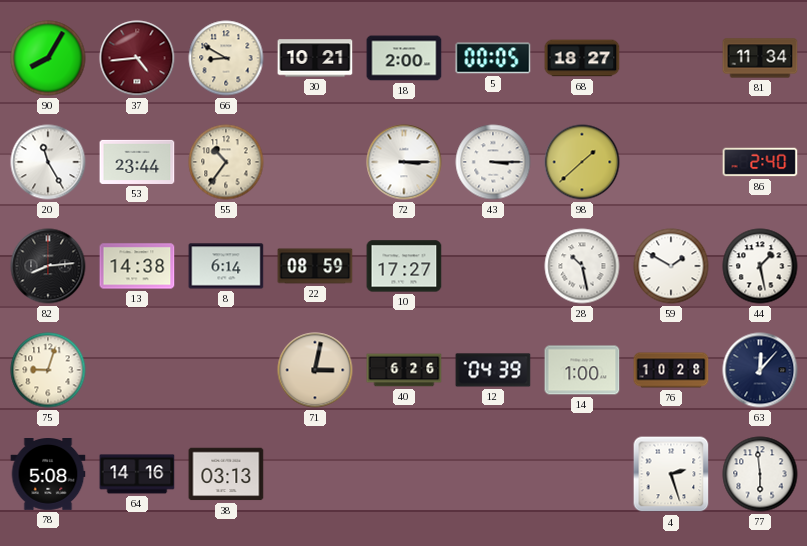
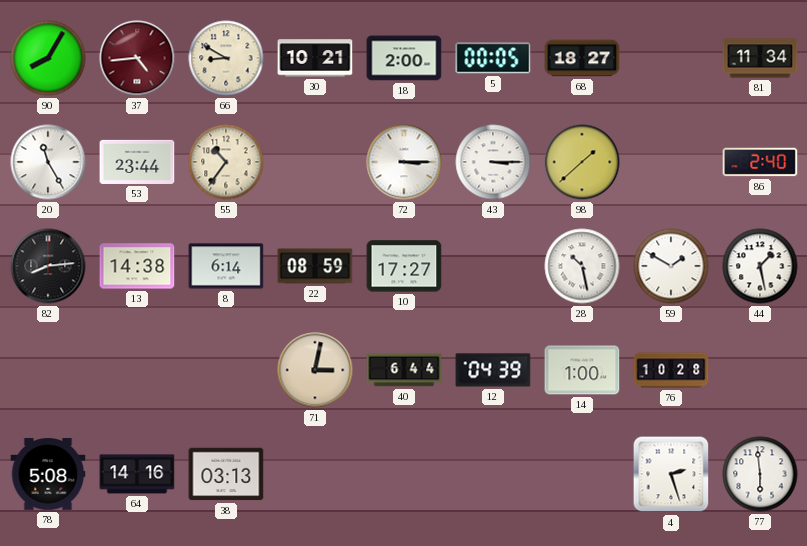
75: 9:03 -> none
40: 6:26 -> 6:44
63: 12:07 -> none
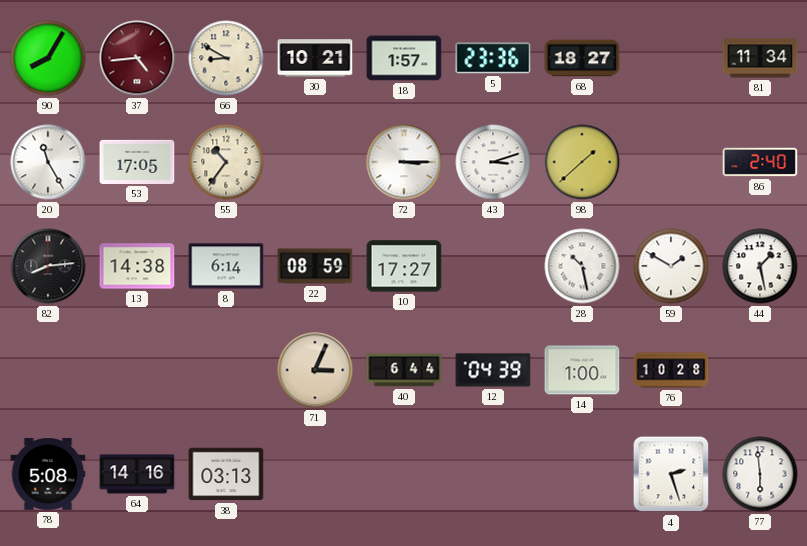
18: 2:00 -> 1:57
5: 00:05 -> 23:36
53: 23:44 -> 17:05
43: 3:15 -> 3:12
71: 3:02 -> 3:04
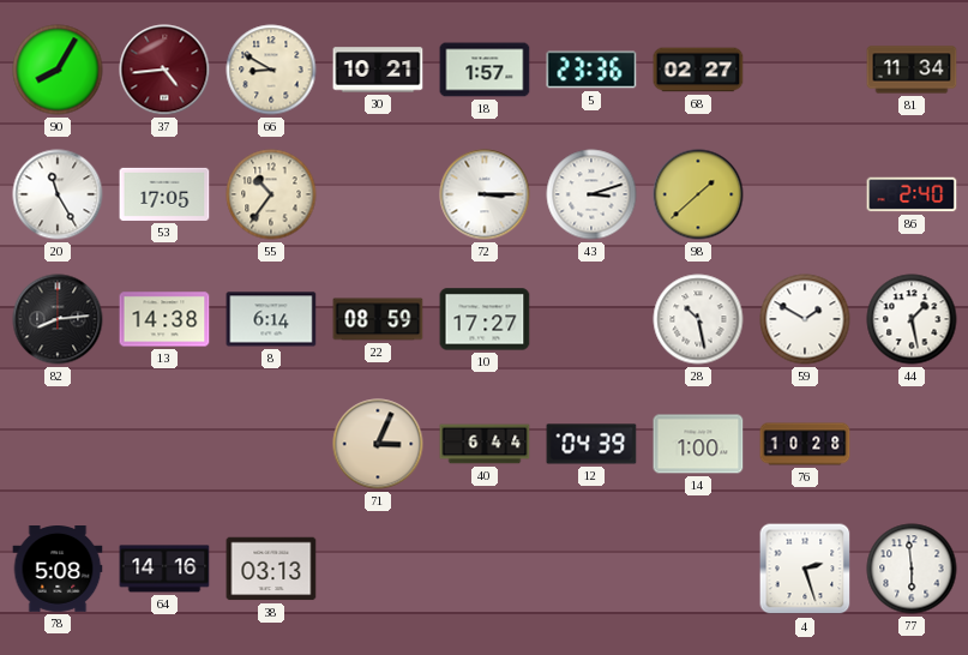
68: 18:27 -> 02:27
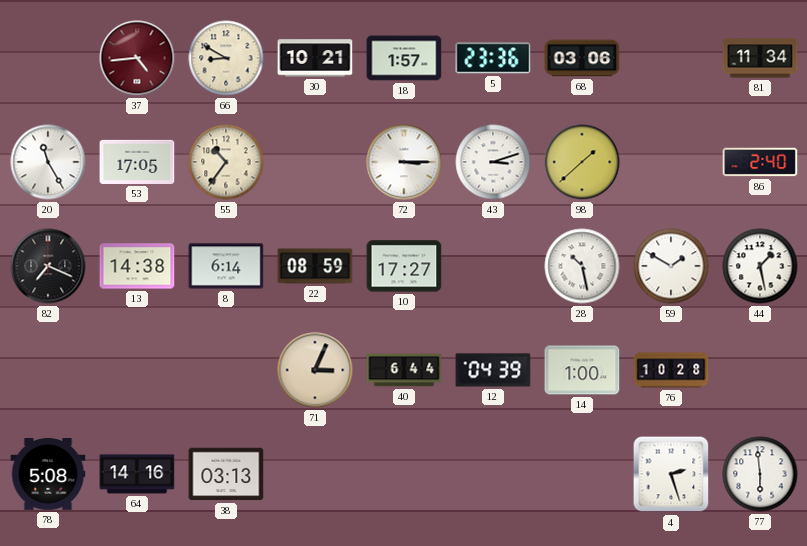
90: 8:05 -> none
68: 02:27 -> 03:06
82: 8:14 -> 7:19
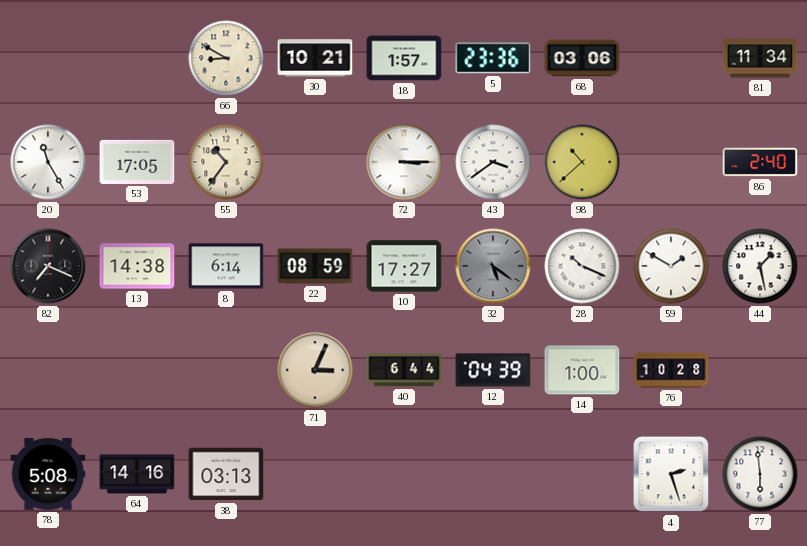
37: 4:44 -> none
43: 3:12 -> 3:39
98: 1:38 -> 10:38
32: none -> 5:21
28: 10:28 -> 10:19
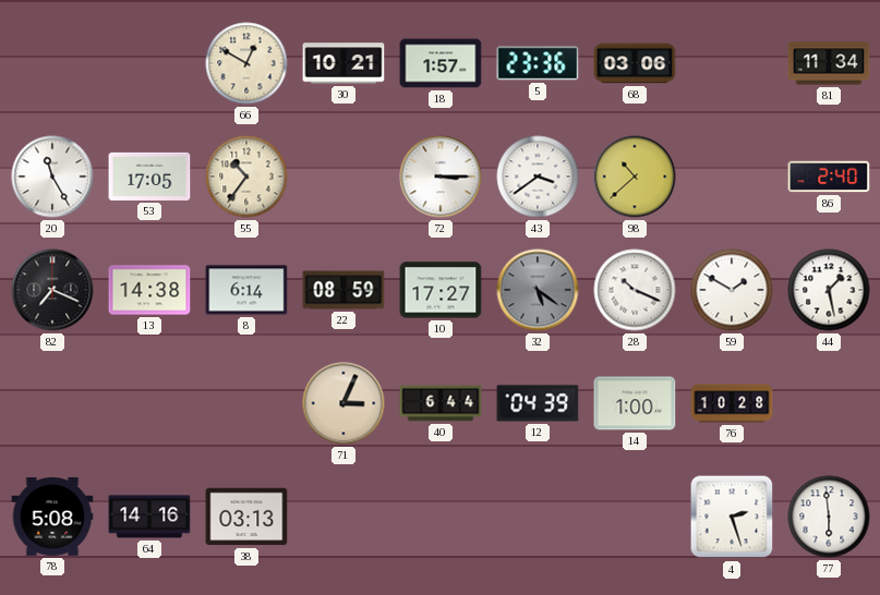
66: 8:50 -> 12:50
